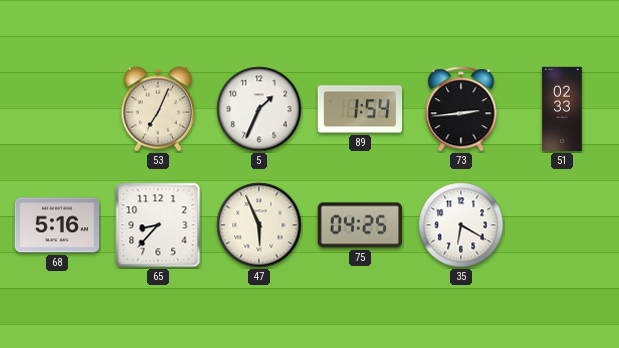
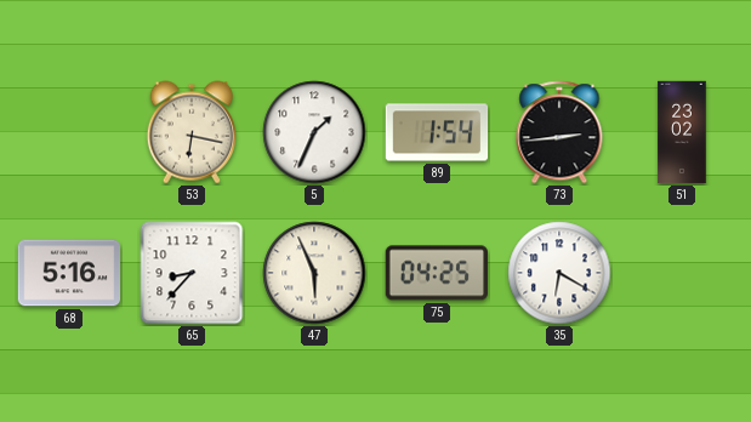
53: 7:04 -> 6:17
51: 02:33 -> 23:02
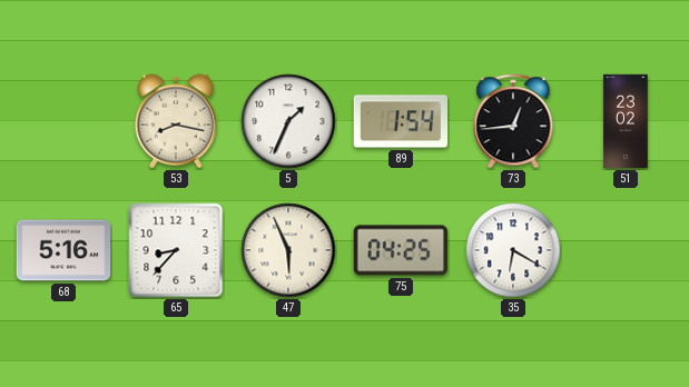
53: 6:17 -> 8:17
73: 2:44 -> 12:44
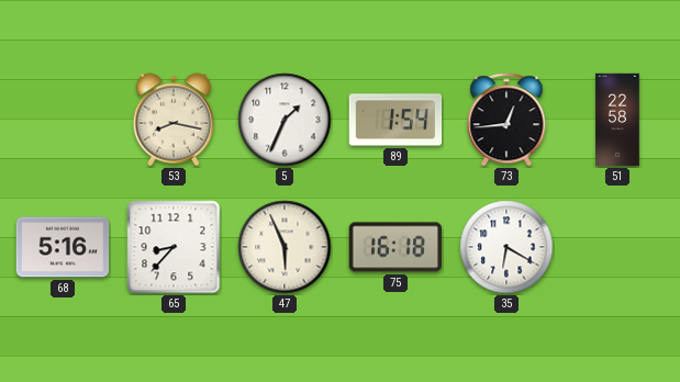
51: 23:02 -> 22:58
75: 04:25 -> 16:18
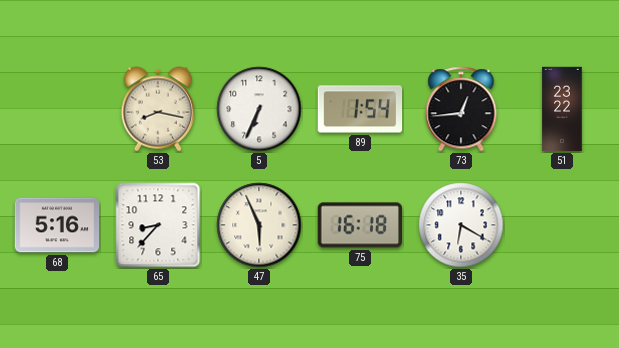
5: 1:34 -> 6:34
51: 22:58 -> 23:22
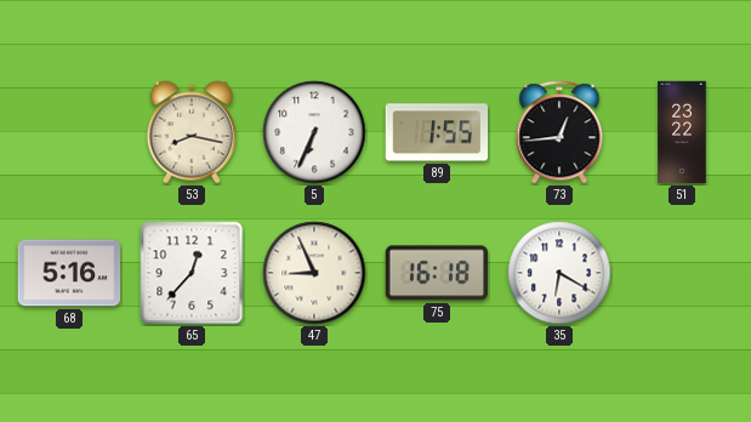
89: 1:54 -> 1:55
65: 8:37 -> 12:37
47: 5:56 -> 8:56
